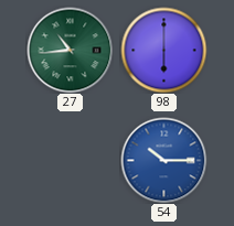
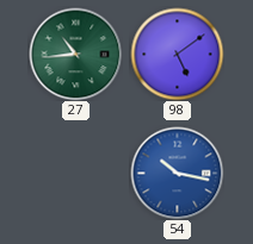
98: 6:00 -> 5:09
54: 10:15 -> 10:17
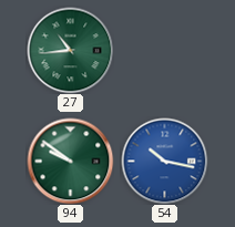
98: 5:09 -> none
94: none -> 9:51
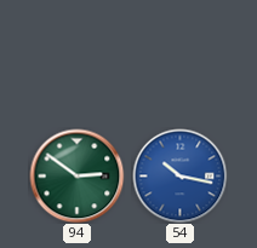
27: 10:44 -> none
94: 9:51 -> 2:51
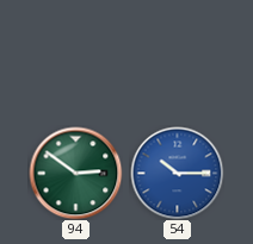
54: 10:17 -> 10:15
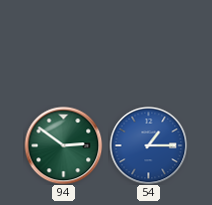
54: 10:15 -> 1:15
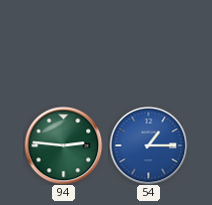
94: 2:51 -> 2:46
